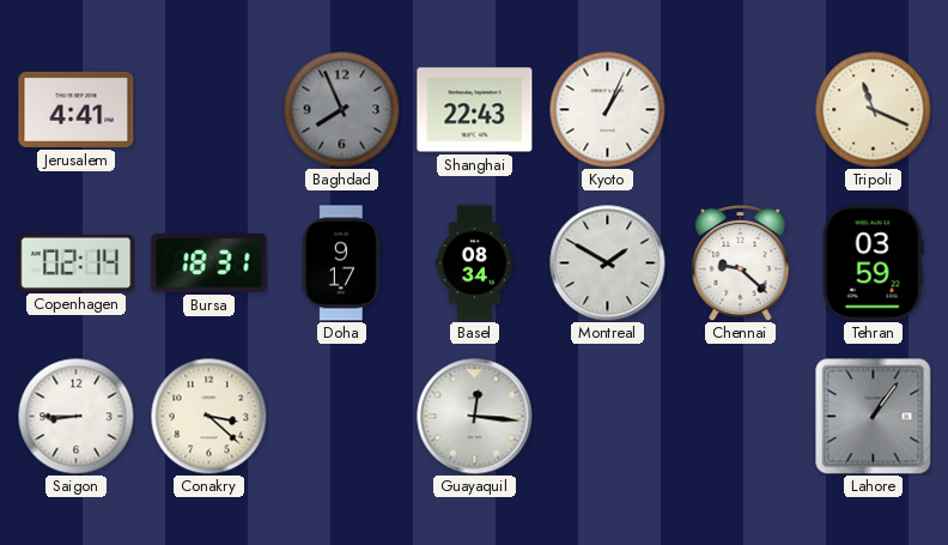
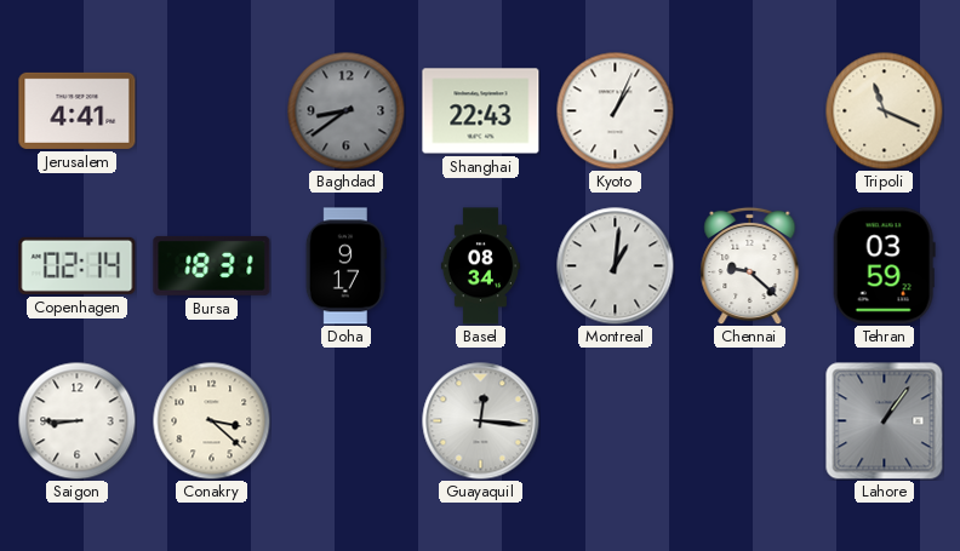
Baghdad: 7:56 -> 8:39
Montreal: 1:50 -> 1:01
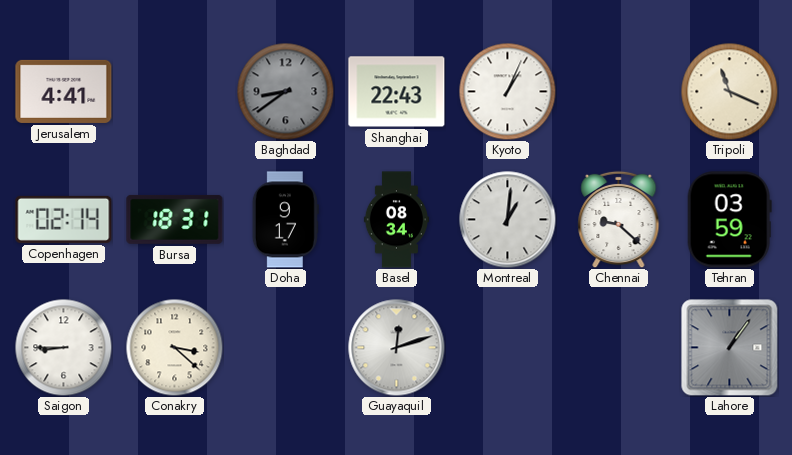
Guayaquil: 12:16 -> 12:12
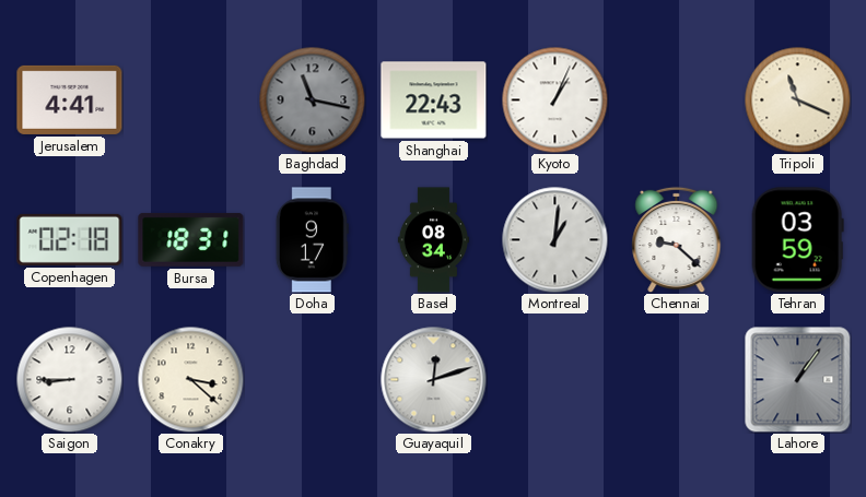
Baghdad: 8:39 -> 11:17
Copenhagen: 02:14 -> 02:18
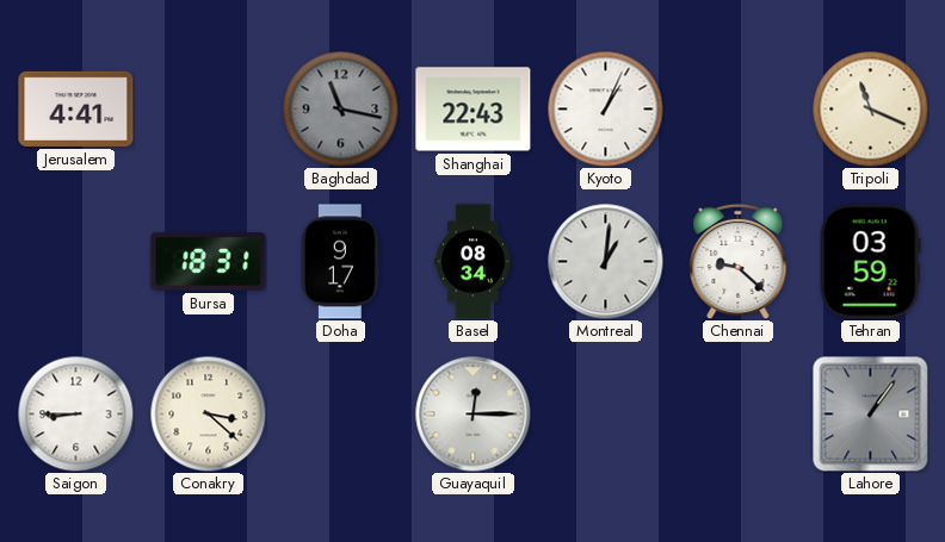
Copenhagen: 02:18 -> none
Guayaquil: 12:12 -> 12:15
